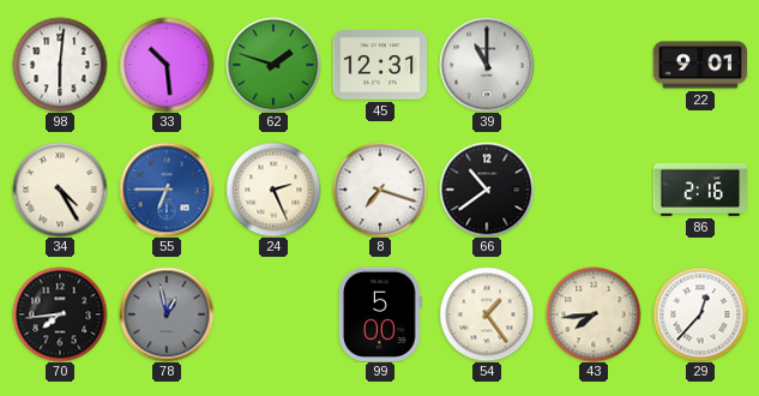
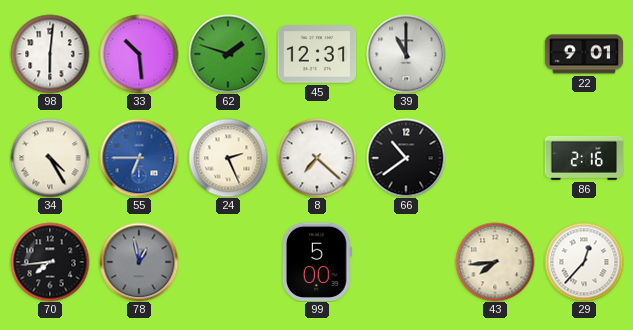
8: 7:18 -> 7:22
54: 1:24 -> none
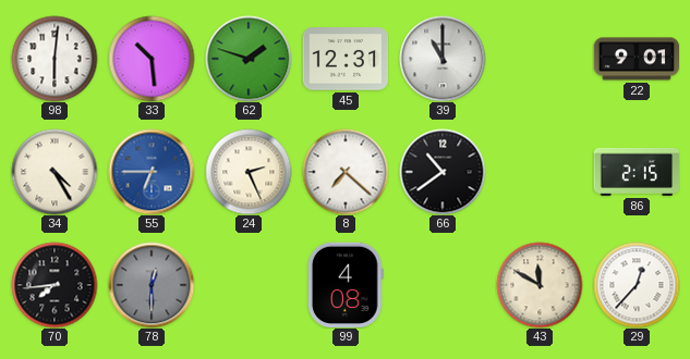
86: 2:16 -> 2:15
78: 12:58 -> 12:30
99: 5:00 -> 4:08
43: 7:44 -> 11:50
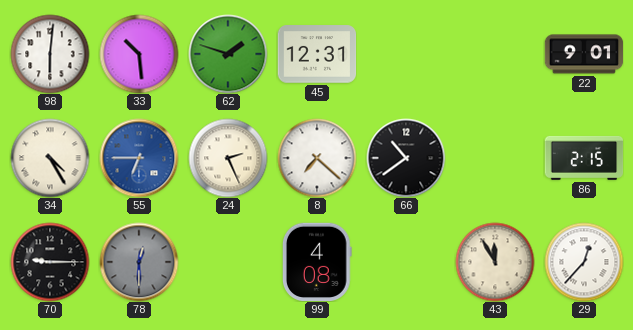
39: 11:00 -> none
70: 7:44 -> 9:15
43: 11:50 -> 11:55
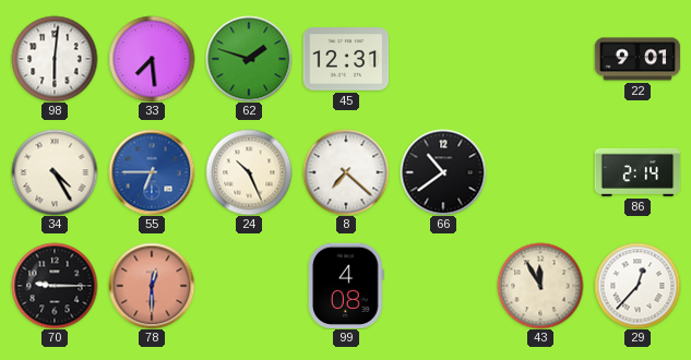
33: 10:29 -> 7:29
24: 2:26 -> 10:26
86: 2:15 -> 2:14
78 dial: grey -> salmon
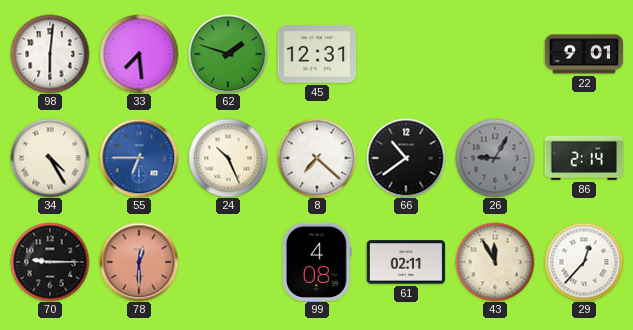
26: none -> 9:05
61: none -> 02:11
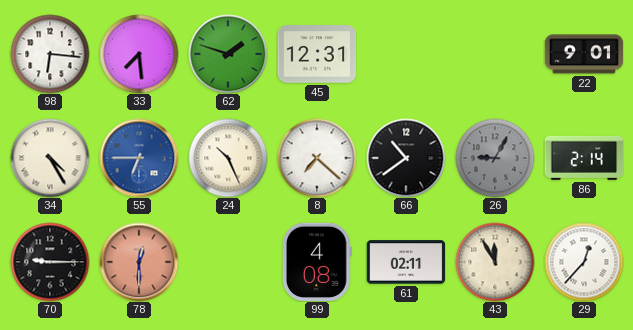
98: 6:01 -> 6:16
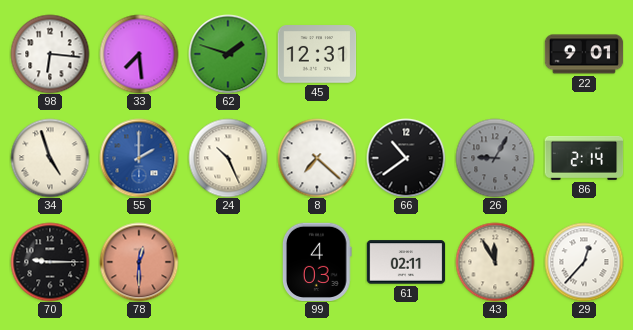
34: 4:25 -> 4:57
55: 6:45 -> 2:00
99: 4:08 -> 4:03
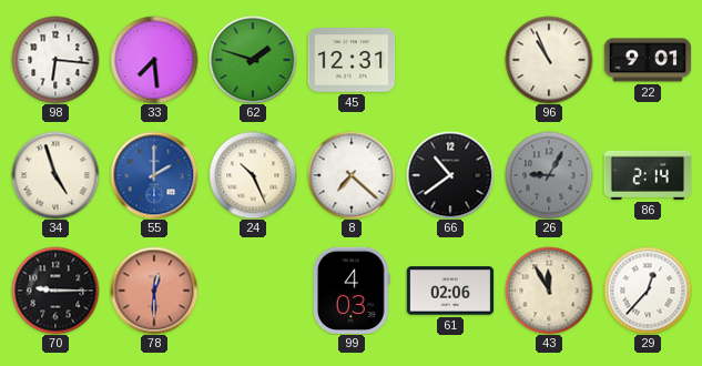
96: none -> 10:56
61: 02:11 -> 02:06
